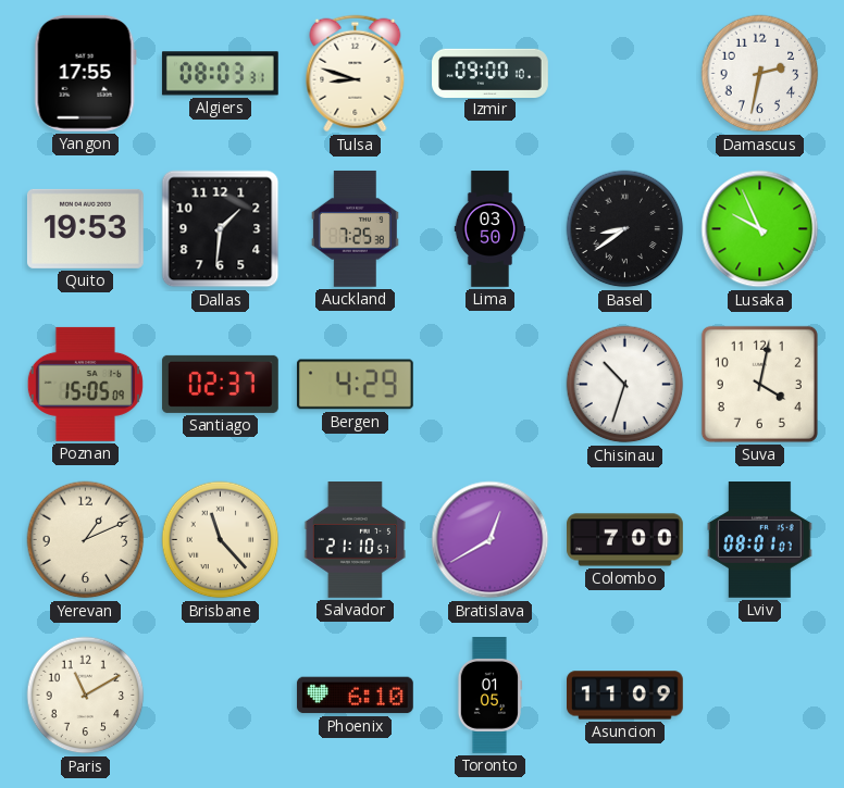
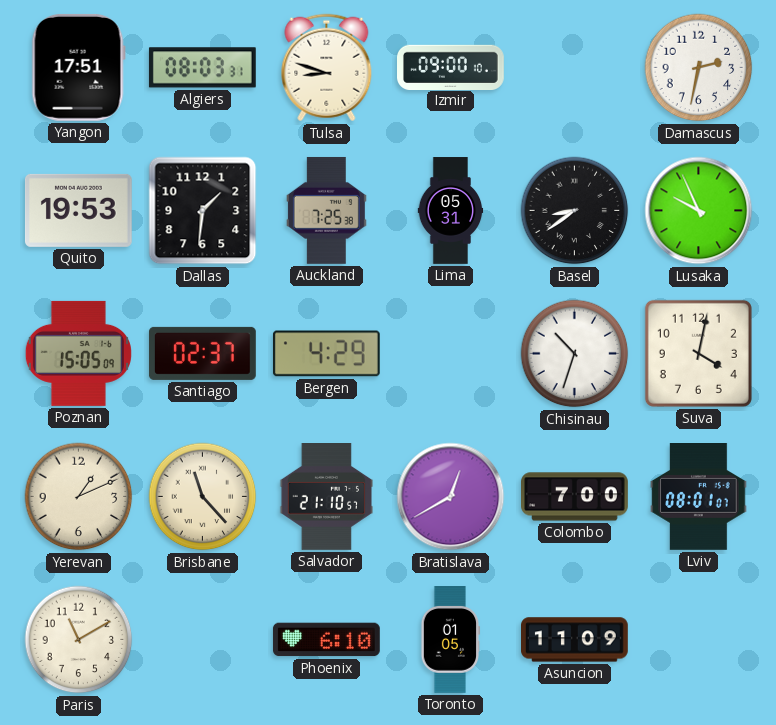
Yangon: 17:55 -> 17:51
Lima: 03:50 -> 05:31
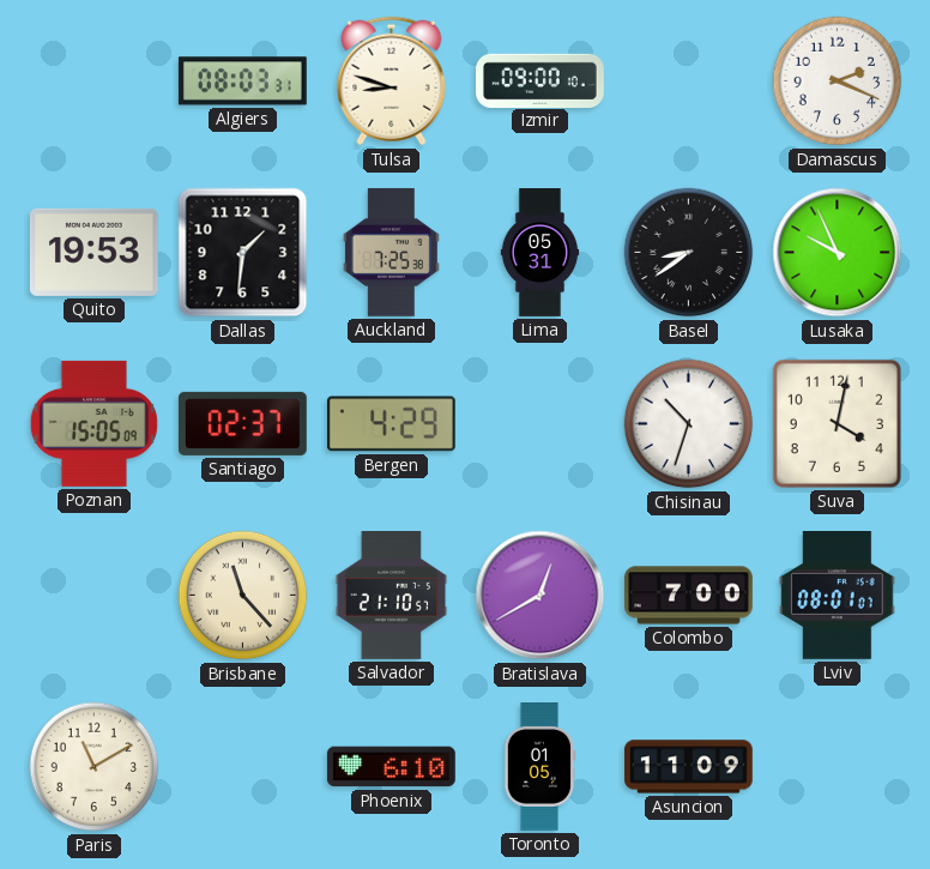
Yangon: 17:51 -> none
Damascus: 2:32 -> 2:19
Yerevan: 1:11 -> none
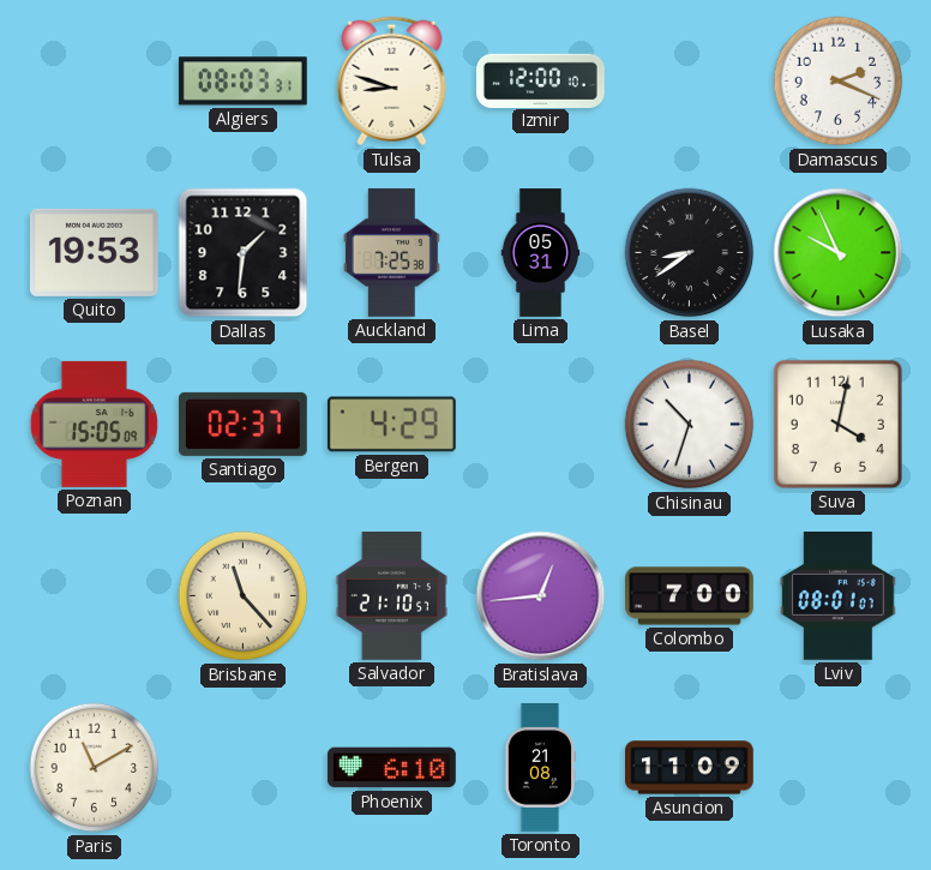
Izmir: 09:00 -> 12:00
Bratislava: 12:40 -> 12:44
Toronto: 01:05 -> 21:08
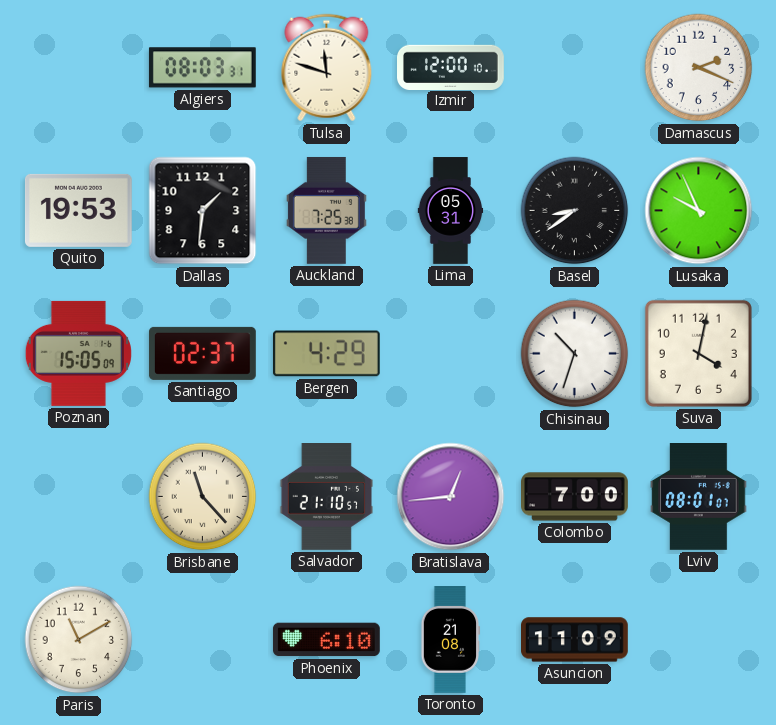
Tulsa: 8:48 -> 11:48
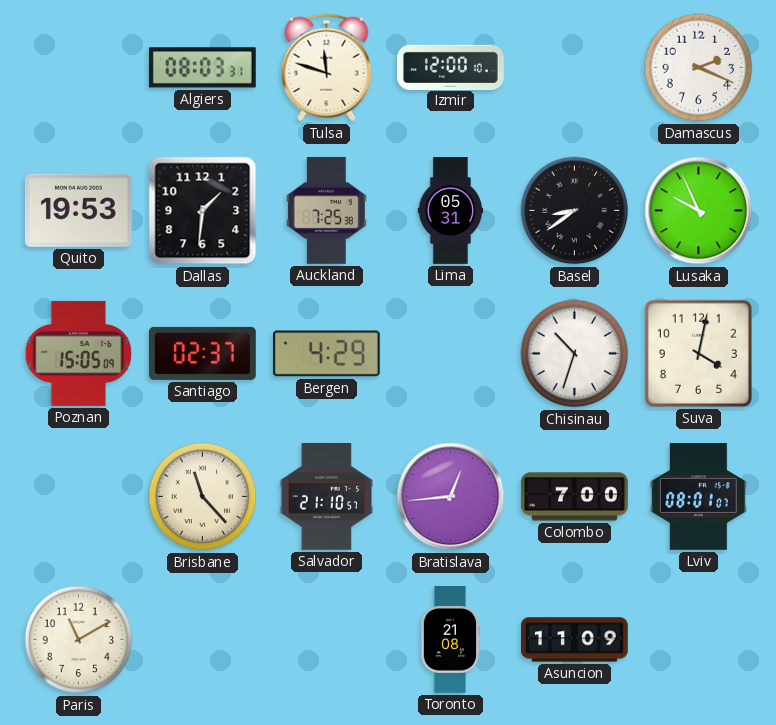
Phoenix: 6:10 -> none
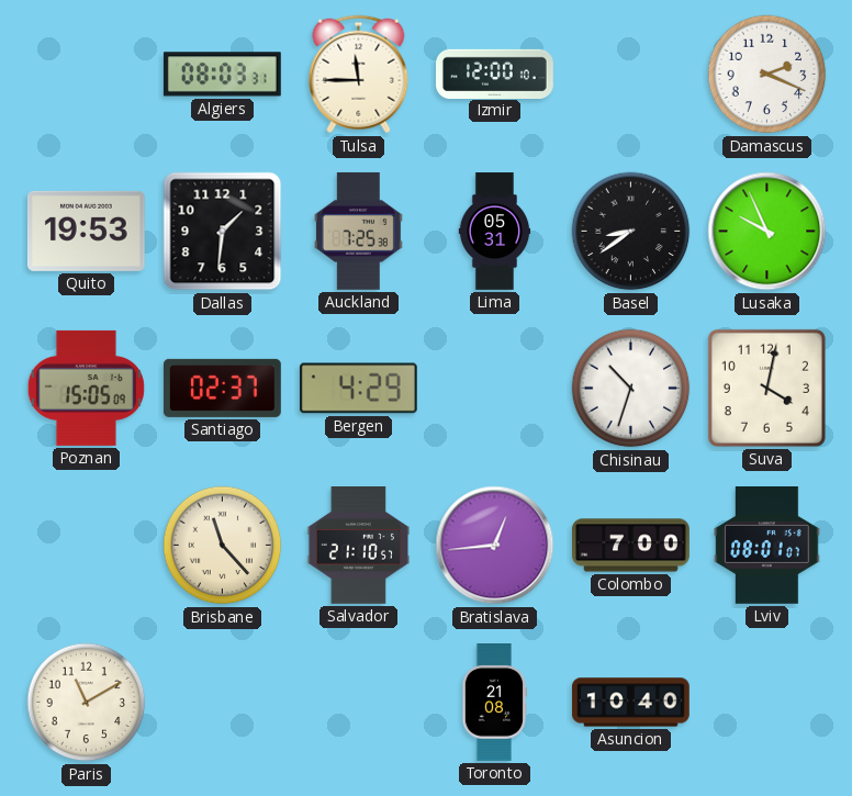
Tulsa: 11:48 -> 11:45
Asuncion: 11:09 -> 10:40
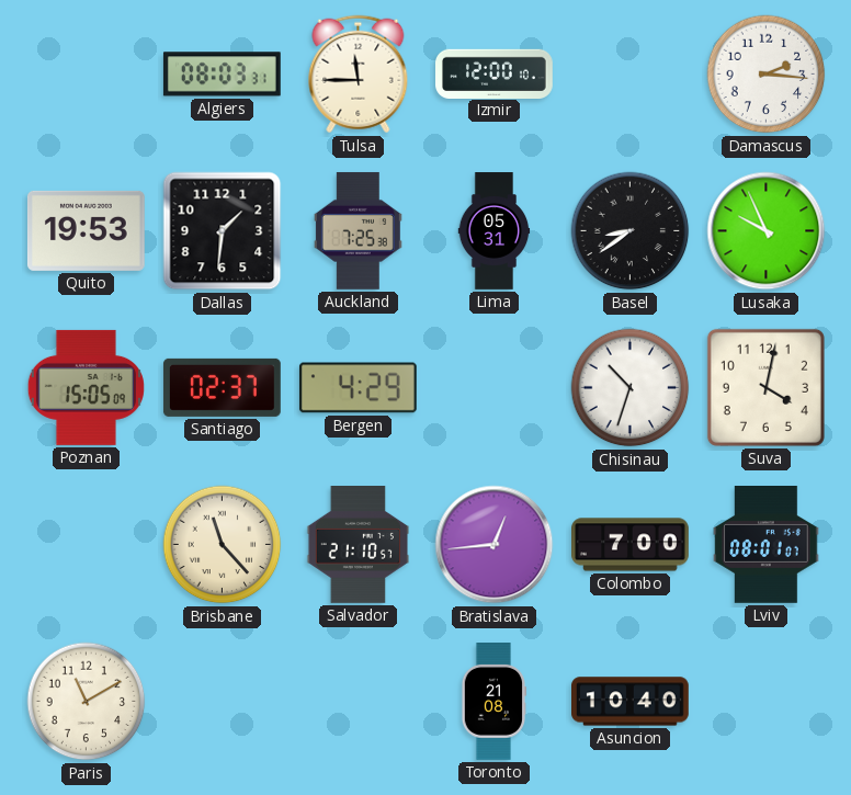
Damascus: 2:19 -> 2:16
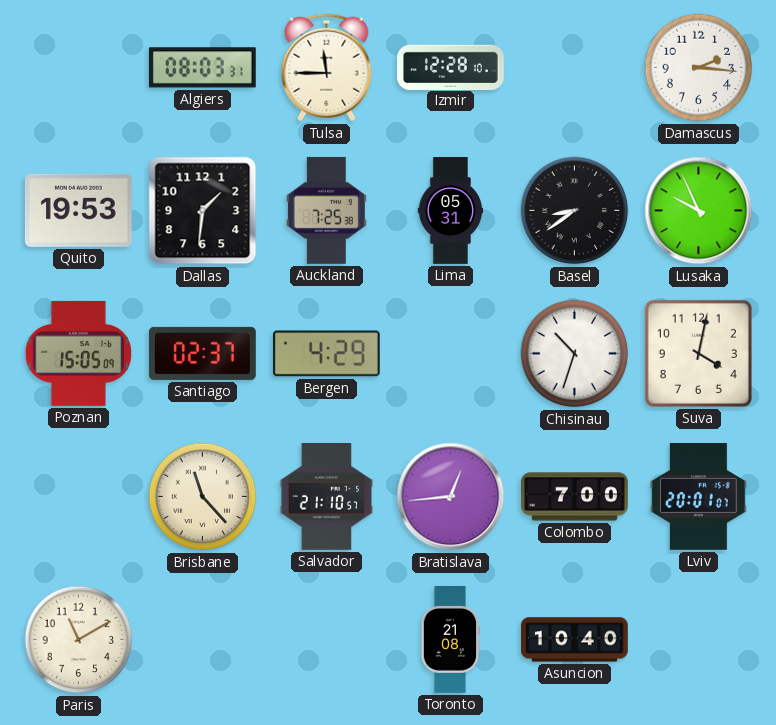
Izmir: 12:00 -> 12:28
Lviv: 08:01 -> 20:01
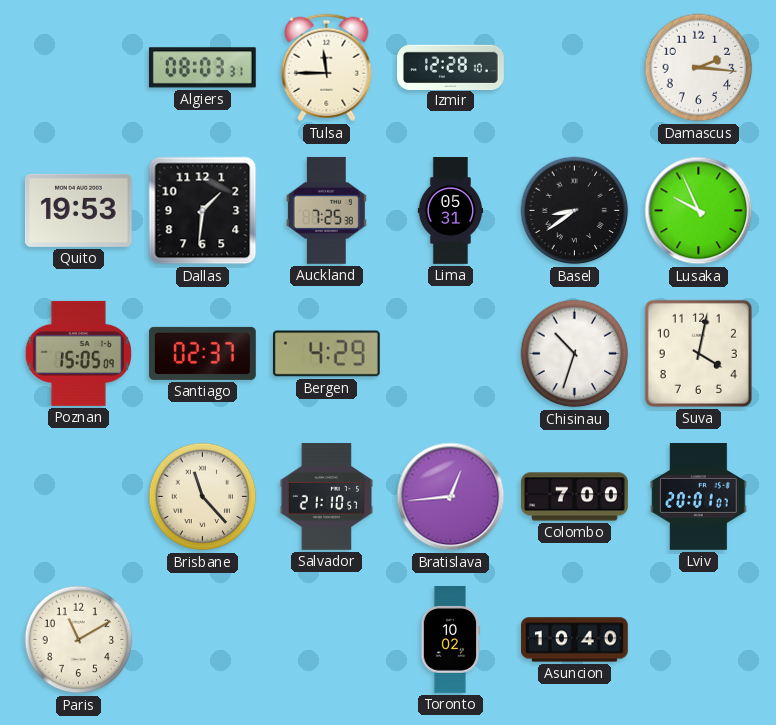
Toronto: 21:08 -> 10:02
